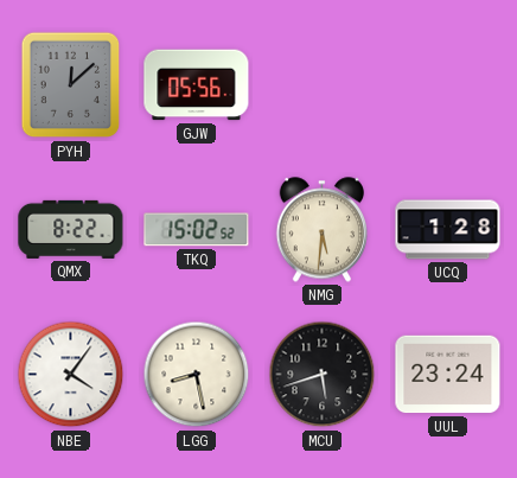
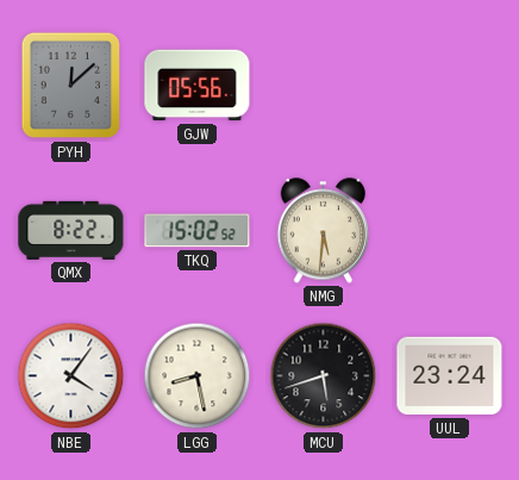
UCQ: 1:28 -> none
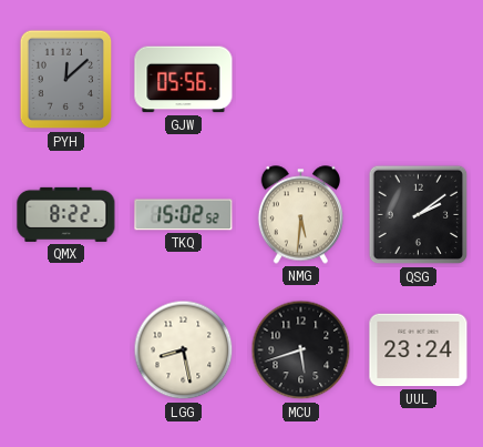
QSG: none -> 2:09
NBE: 4:06 -> none
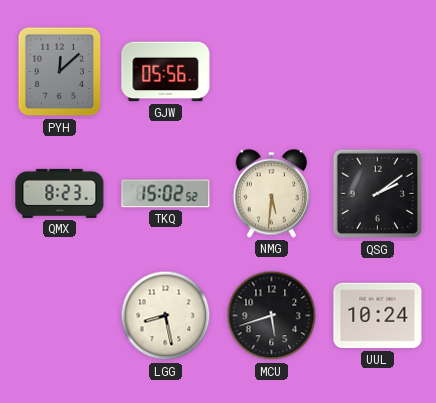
QMX: 8:22 -> 8:23
UUL: 23:24 -> 10:24
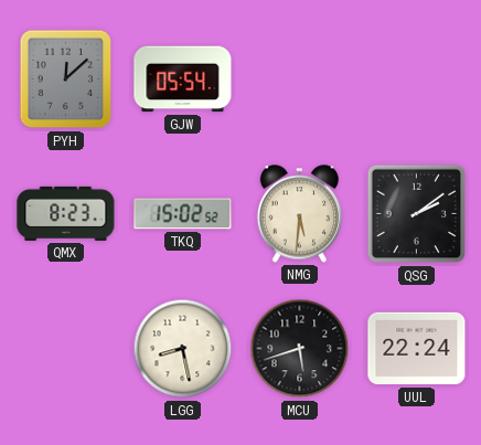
GJW: 05:56 -> 05:54
UUL: 10:24 -> 22:24
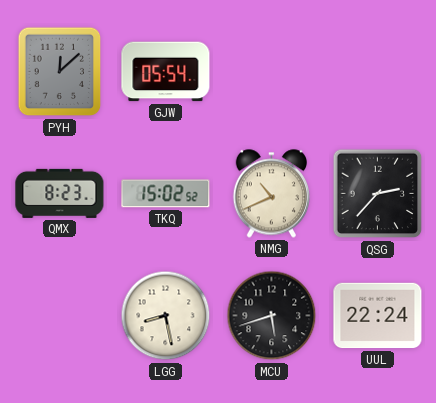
NMG: 5:31 -> 10:41
QSG: 2:09 -> 2:37
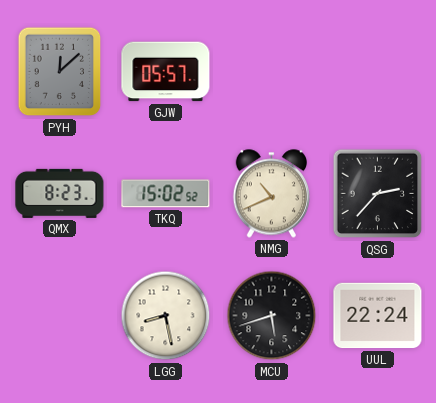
GJW: 05:54 -> 05:57
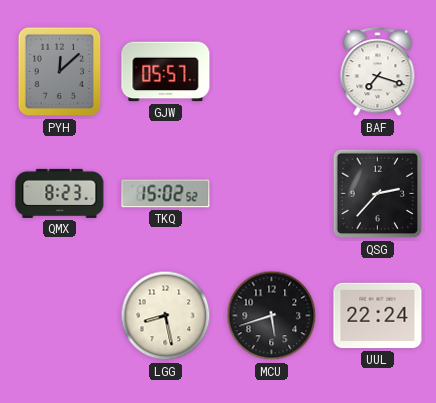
BAF: none -> 7:18
NMG: 10:41 -> none
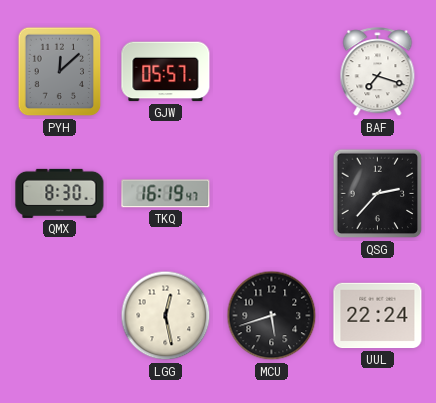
QMX: 8:23 -> 8:30
TKQ: 15:02 -> 16:19
LGG: 8:28 -> 12:28
